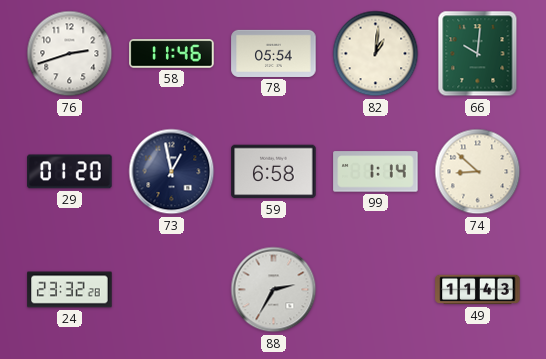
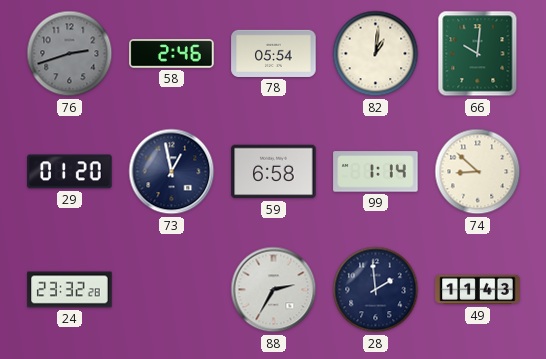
76 dial: white -> grey
58: 11:46 -> 2:46
28: none -> 1:59
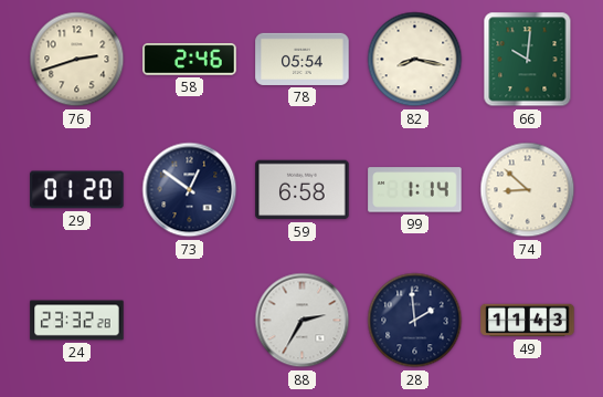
76 dial: grey -> cream
82: 1:01 -> 8:17
73: 12:58 -> 12:51
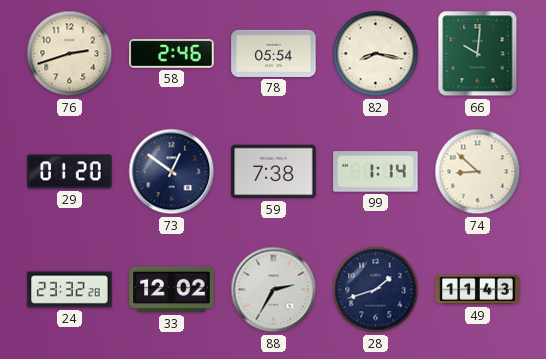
59: 6:58 -> 7:38
33: none -> 12:02
28: 1:59 -> 1:42
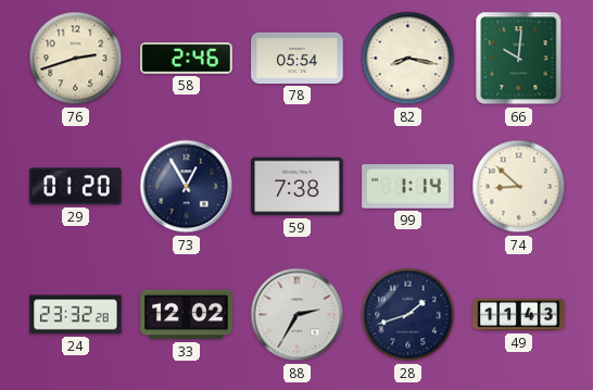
73: 12:51 -> 12:55
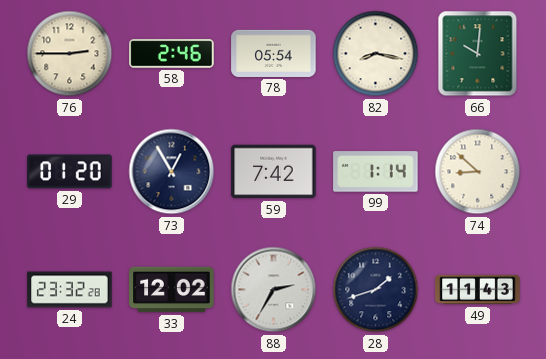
76: 2:42 -> 2:45
59: 7:38 -> 7:42
